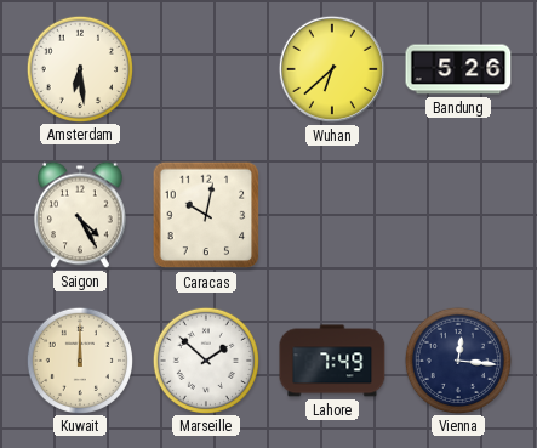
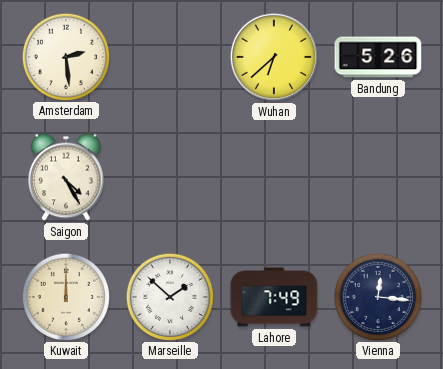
Amsterdam: 6:29 -> 2:29
Caracas: 10:02 -> none
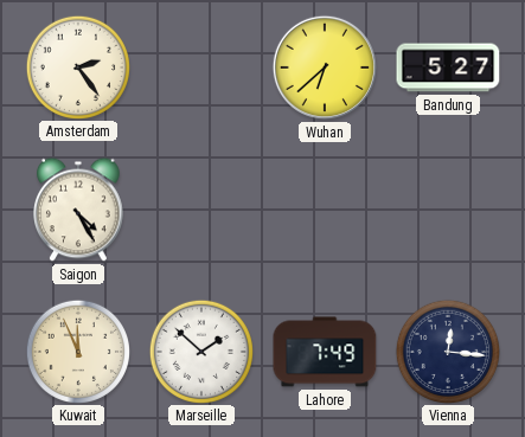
Amsterdam: 2:29 -> 2:24
Bandung: 5:26 -> 5:27
Kuwait: 12:00 -> 11:56
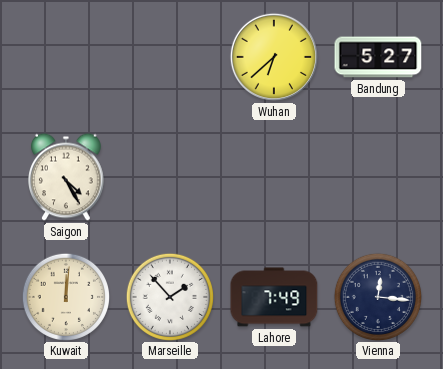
Amsterdam: 2:24 -> none
Kuwait: 11:56 -> 12:01
Marseille: 1:52 -> 1:53
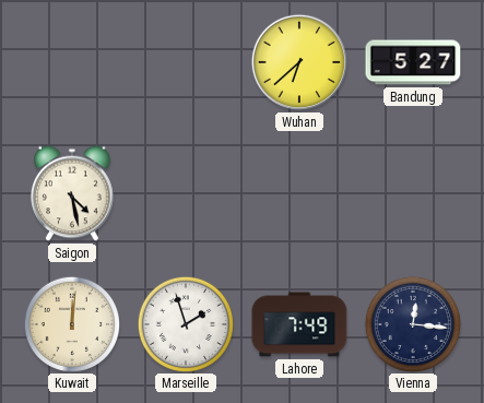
Saigon: 4:25 -> 4:28
Marseille: 1:53 -> 1:57
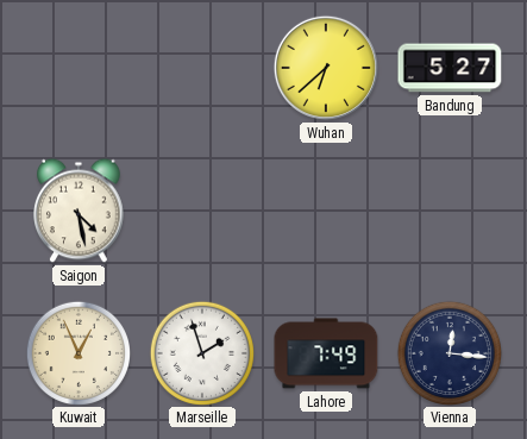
Kuwait: 12:01 -> 12:56
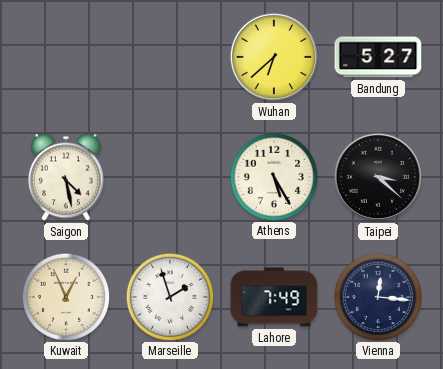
Athens: none -> 5:25
Taipei: none -> 3:22
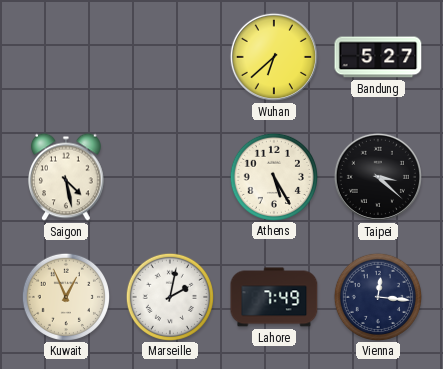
Marseille: 1:57 -> 2:02
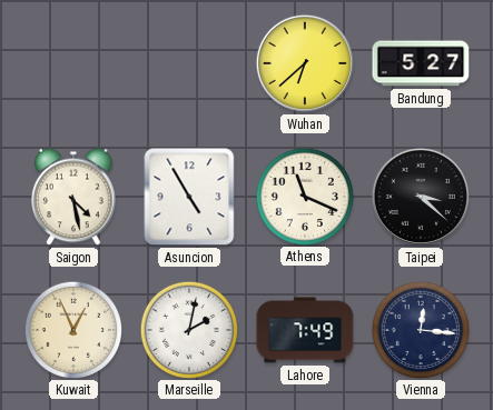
Asuncion: none -> 4:55
Athens: 5:25 -> 11:19
